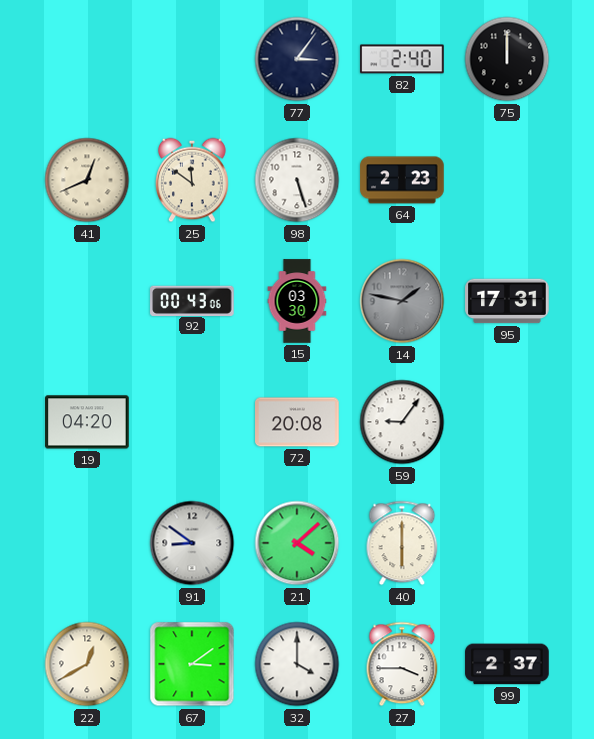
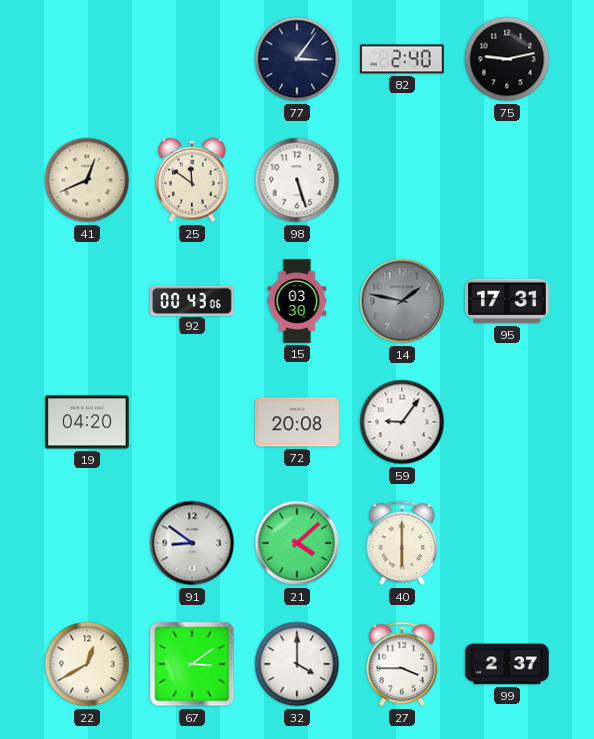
75: 12:00 -> 9:13
64: 2:23 -> none
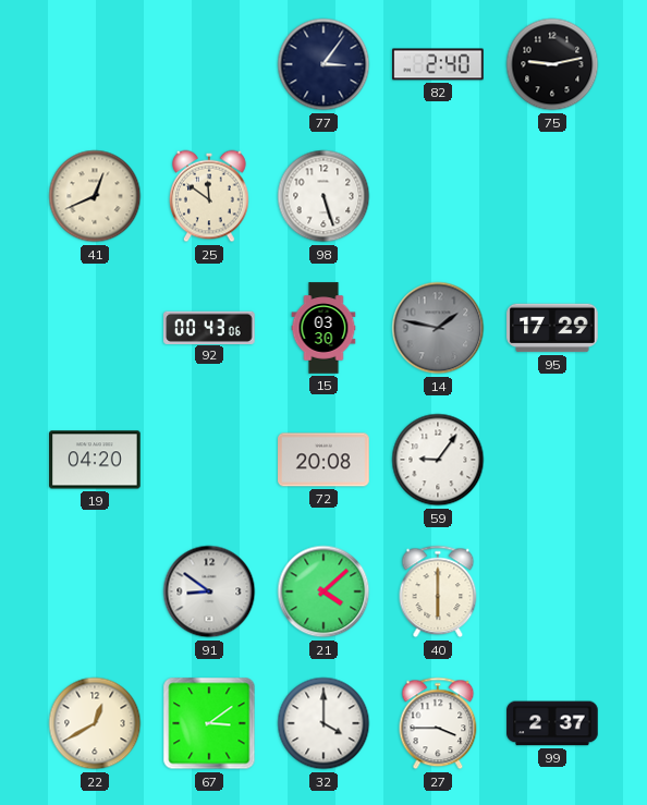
95: 17:31 -> 17:29
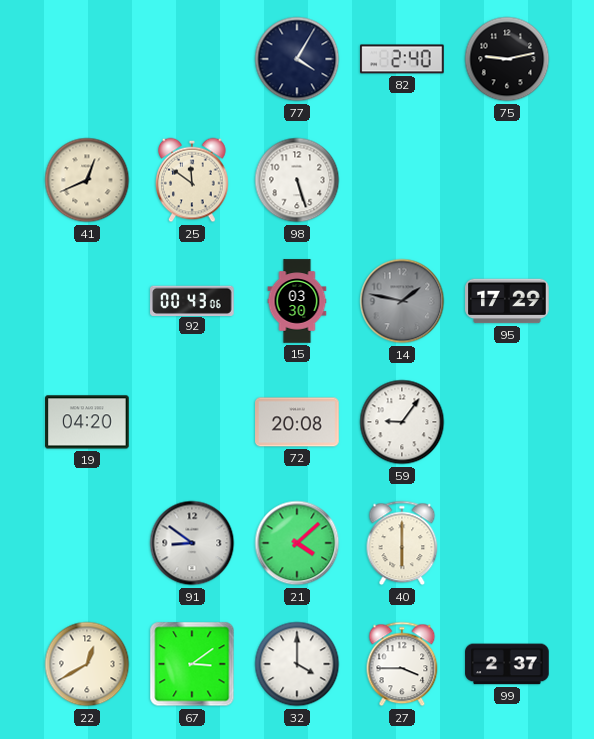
77: 3:06 -> 4:05
